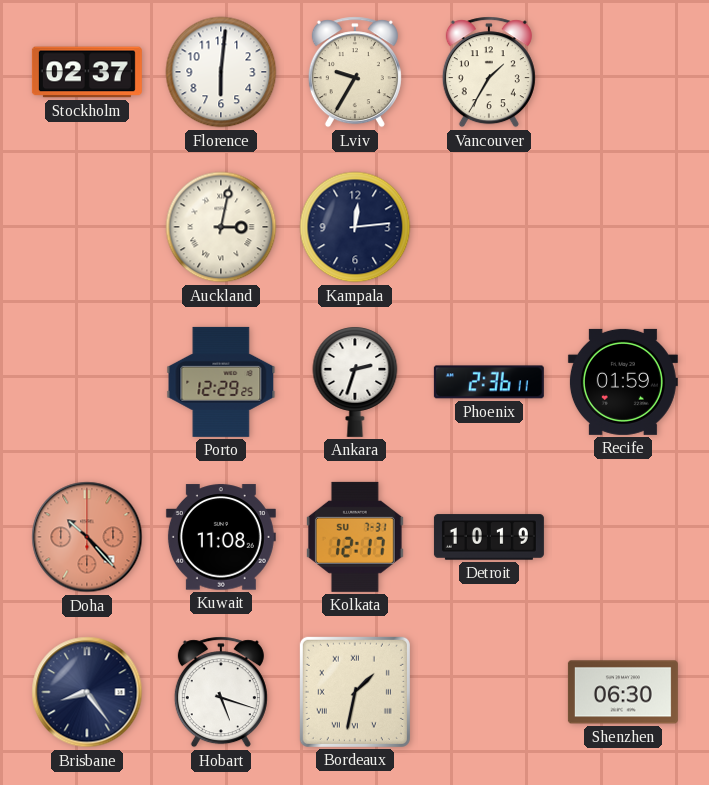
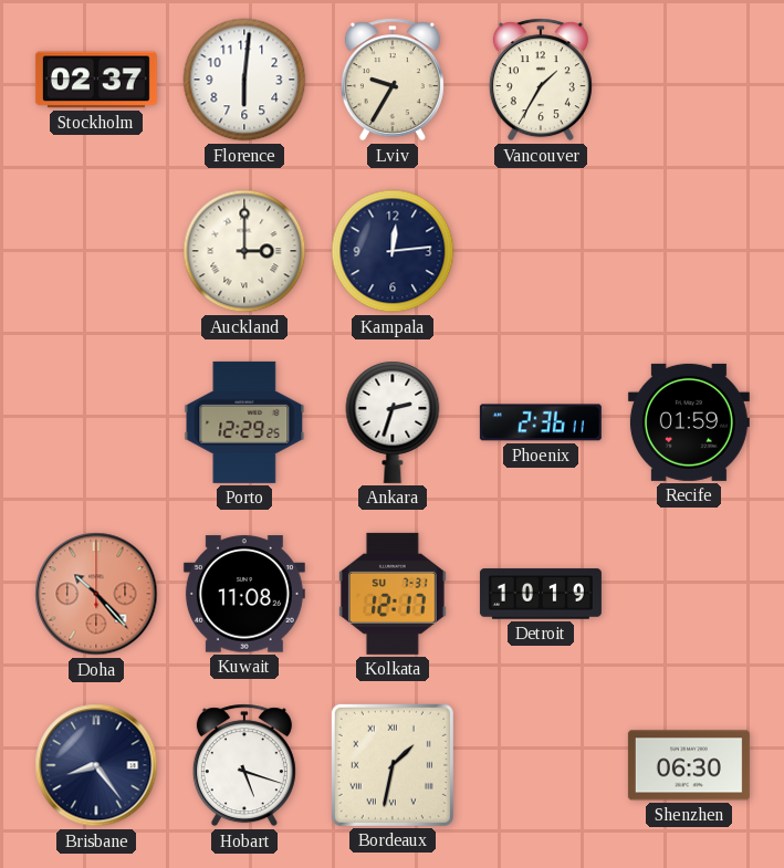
Auckland: 3:02 -> 3:00
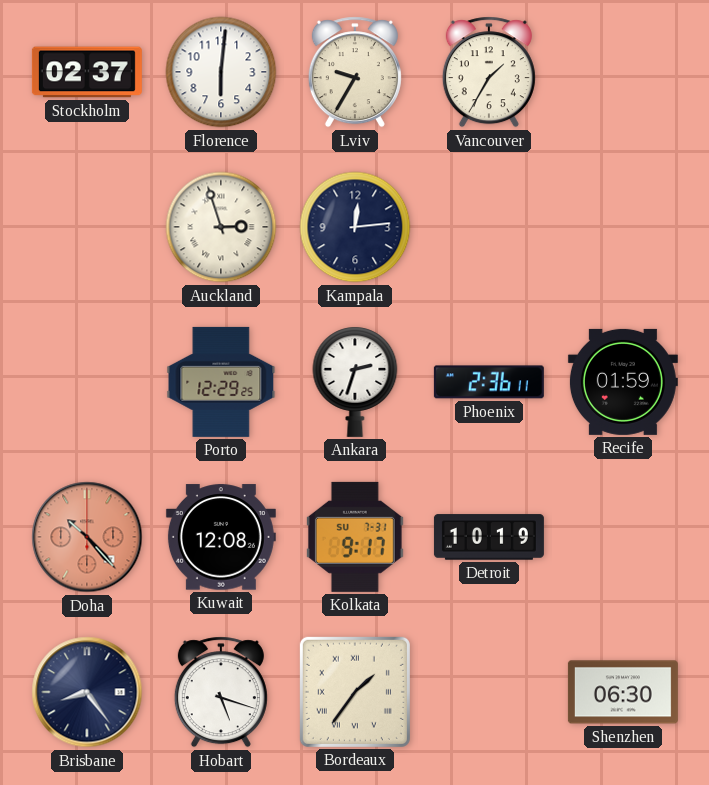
Auckland: 3:00 -> 2:57
Kuwait: 11:08 -> 12:08
Kolkata: 12:17 -> 9:17
Bordeaux: 1:32 -> 1:36
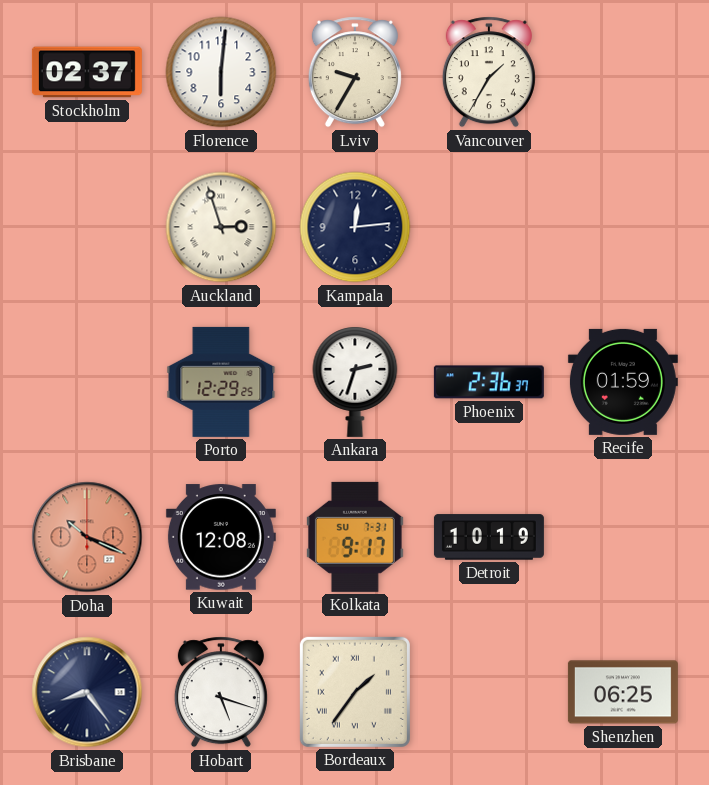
Phoenix: 2:36:11 -> 2:36:37
Doha: 10:23 -> 10:19
Shenzhen: 06:30 -> 06:25
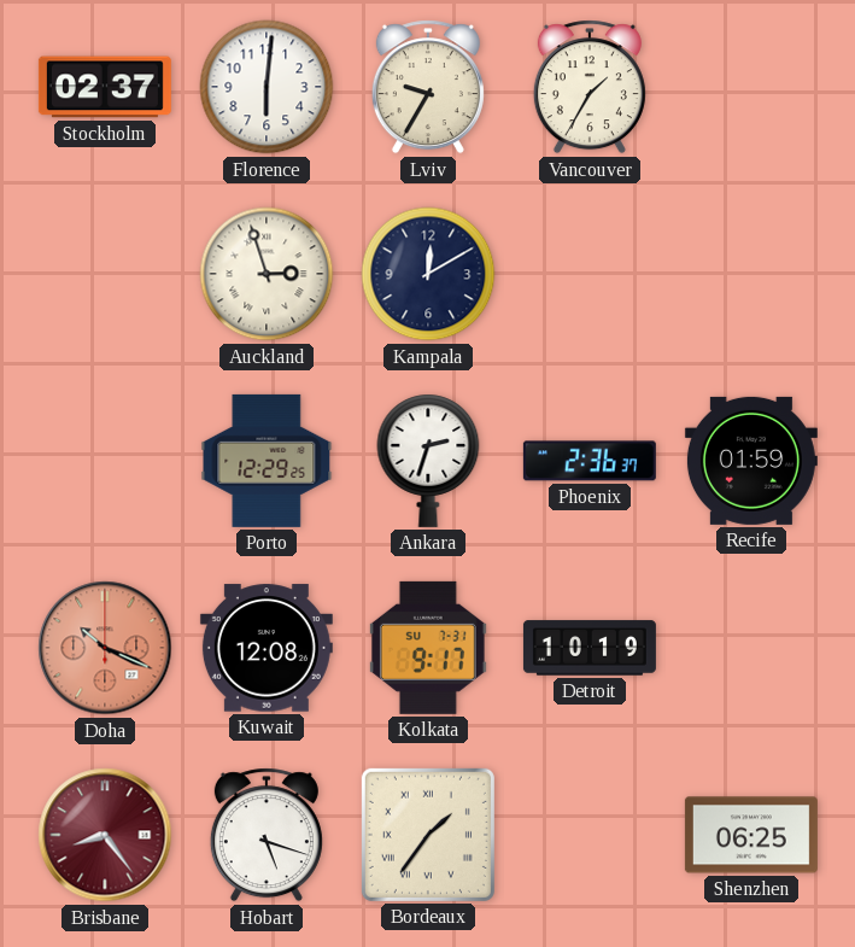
Kampala: 12:14 -> 12:10
Brisbane dial: navy -> burgundy
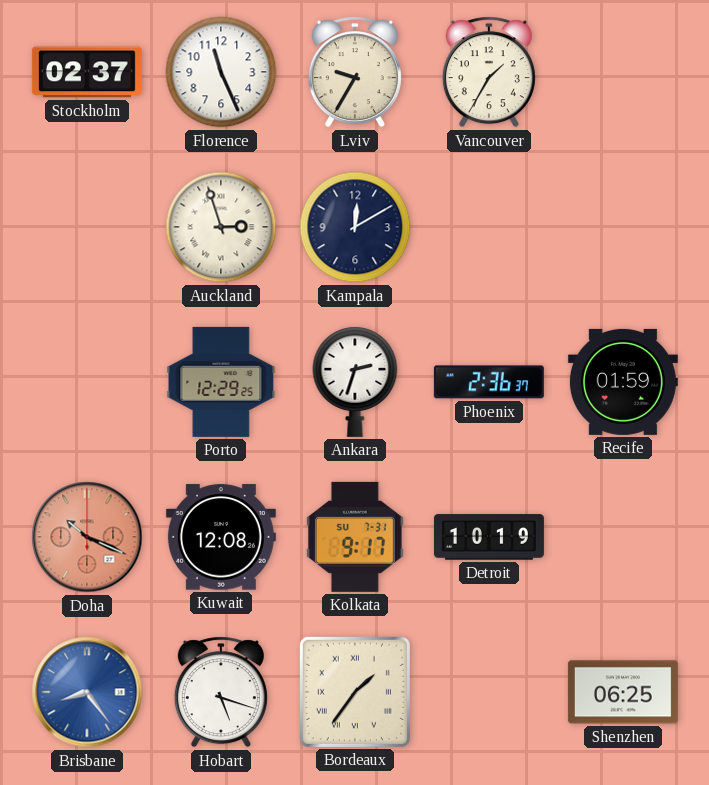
Florence: 6:01 -> 11:26
Brisbane dial: burgundy -> blue
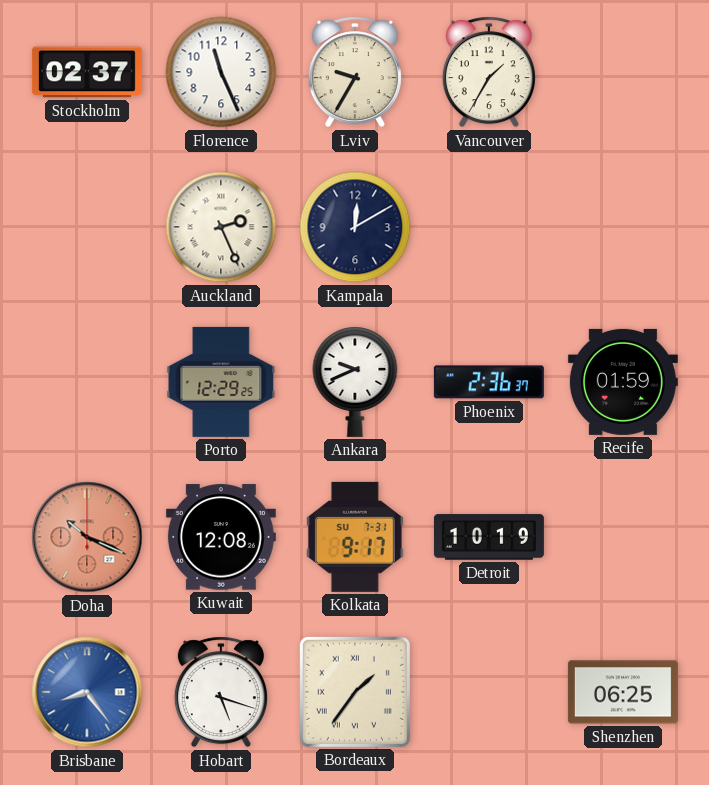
Auckland: 2:57 -> 2:26
Ankara: 2:33 -> 9:41
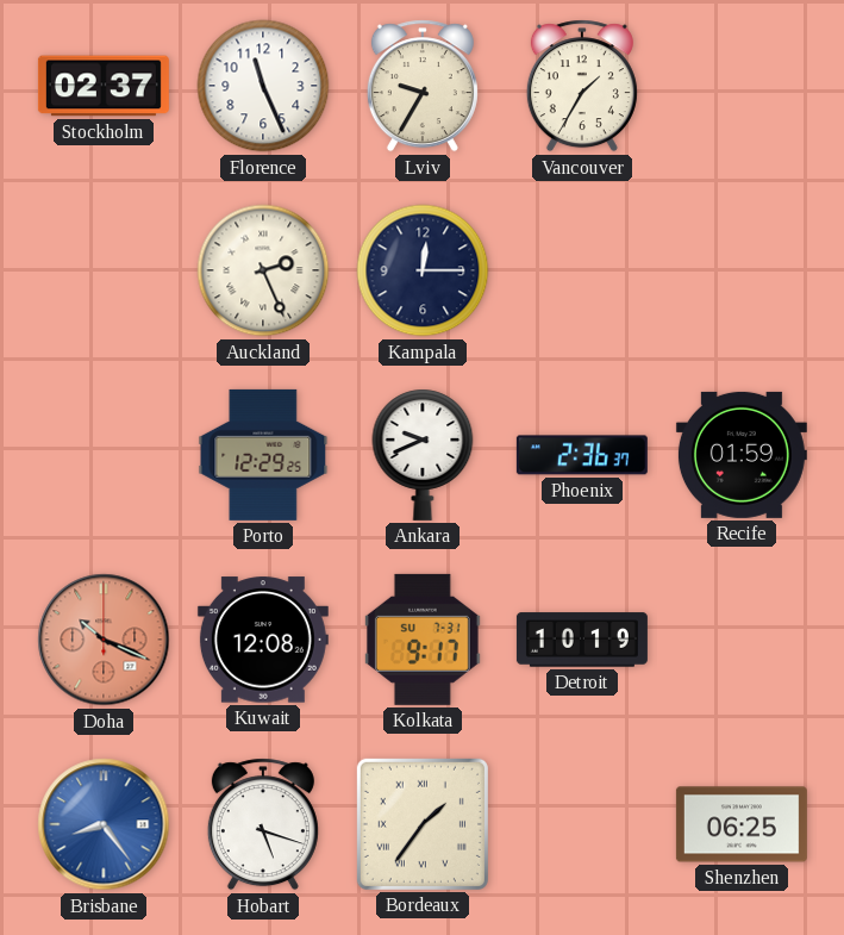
Kampala: 12:10 -> 12:15
